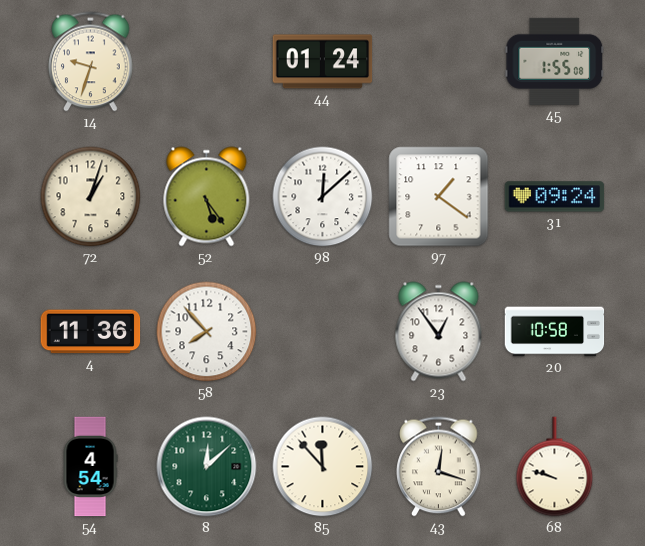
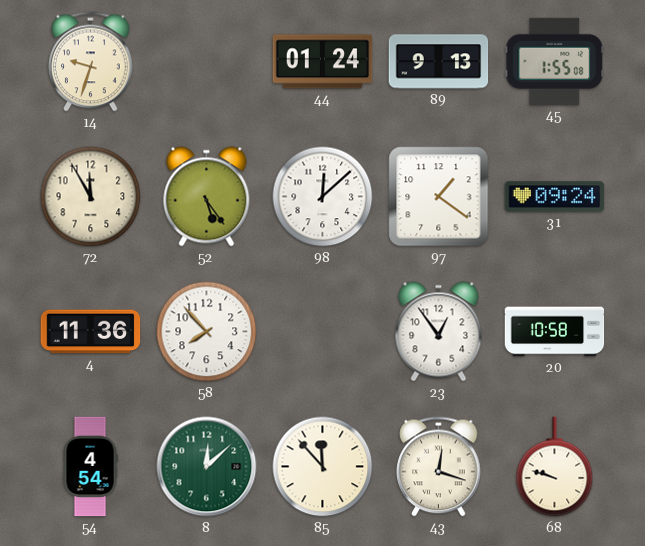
89: none -> 9:13
72: 1:03 -> 11:55
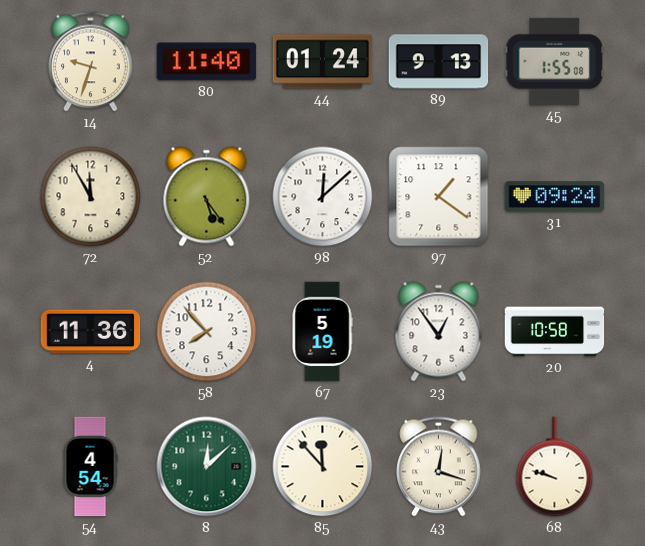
80: none -> 11:40
67: none -> 5:19
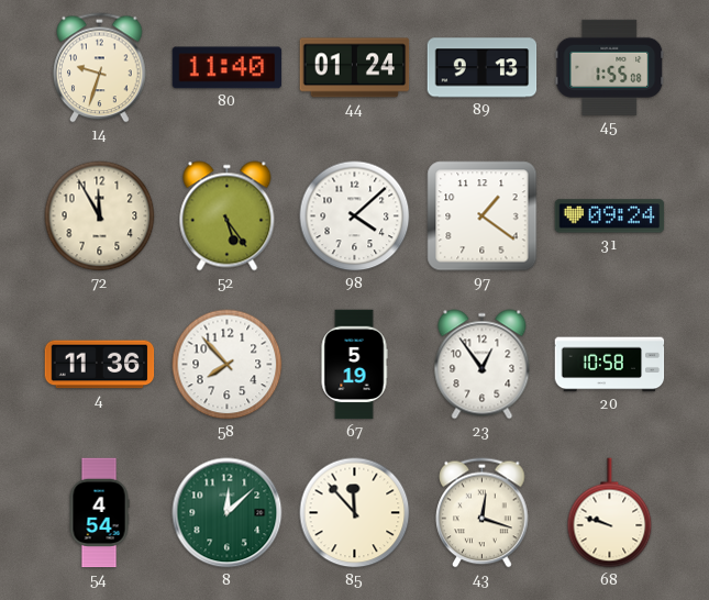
98: 12:08 -> 4:08
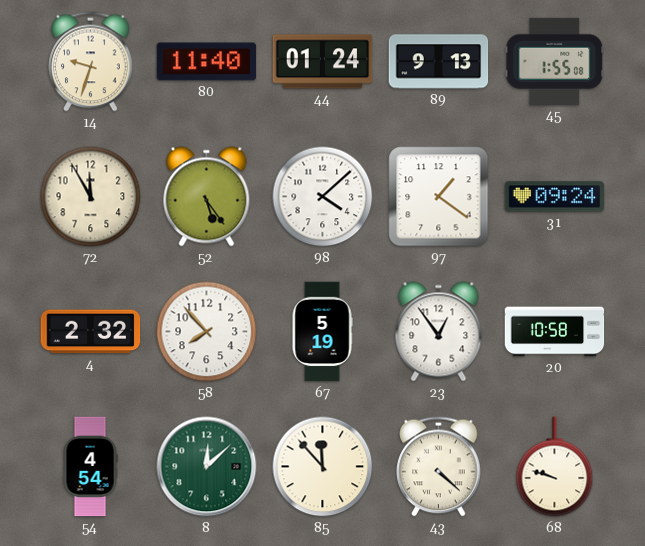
4: 11:36 -> 2:32
43: 12:18 -> 4:22
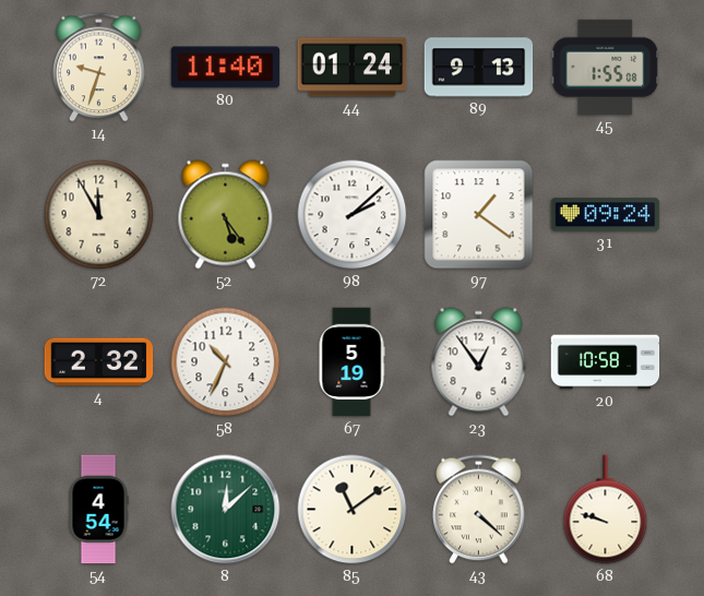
98: 4:08 -> 2:08
58: 7:53 -> 10:34
85: 11:53 -> 11:09
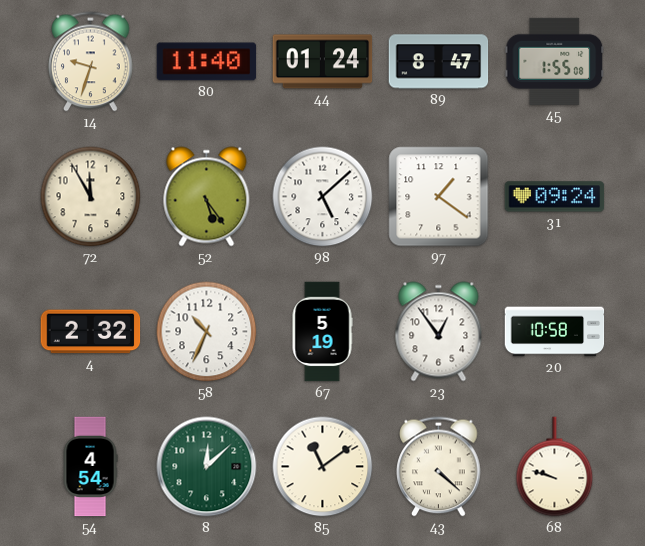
89: 9:13 -> 8:47
98: 2:08 -> 5:08
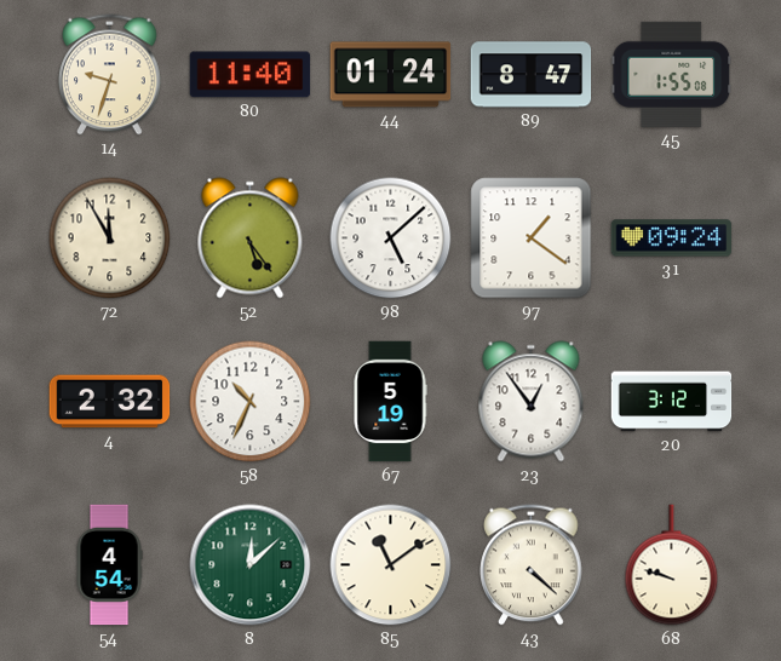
20: 10:58 -> 3:12
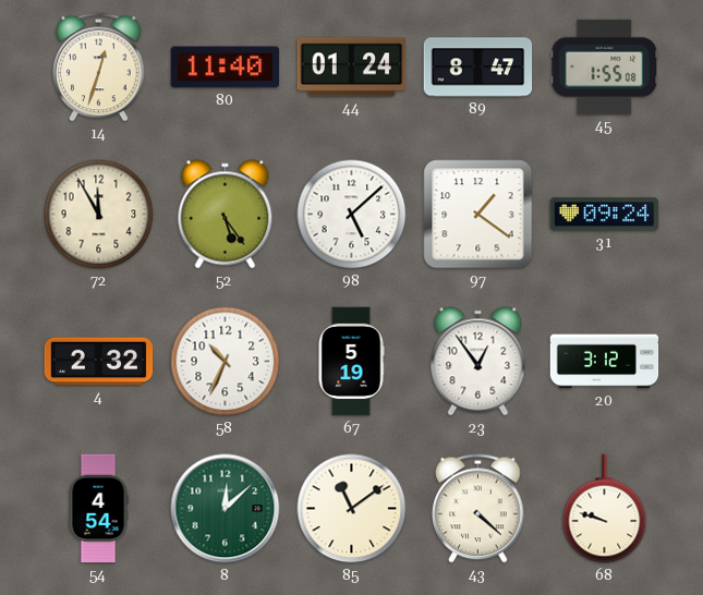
14: 9:33 -> 12:33
